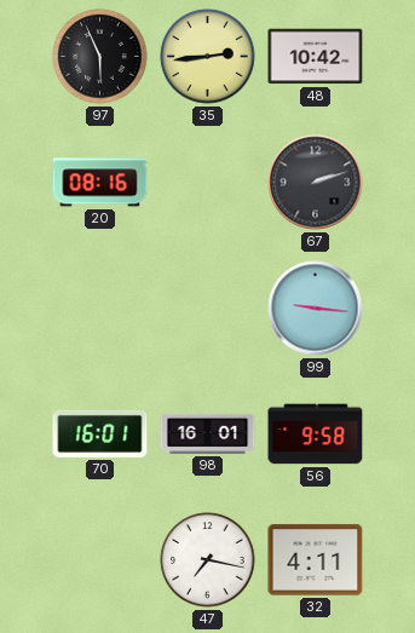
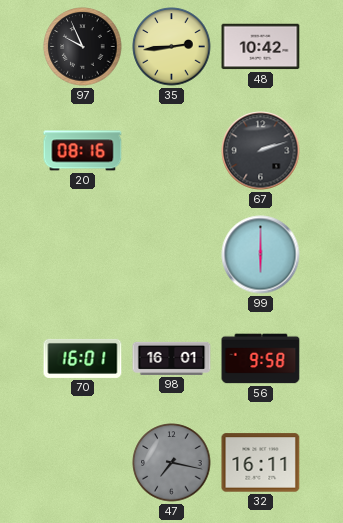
97: 5:56 -> 9:56
99: 9:16 -> 6:00
47 dial: white -> grey
32: 4:11 -> 16:11
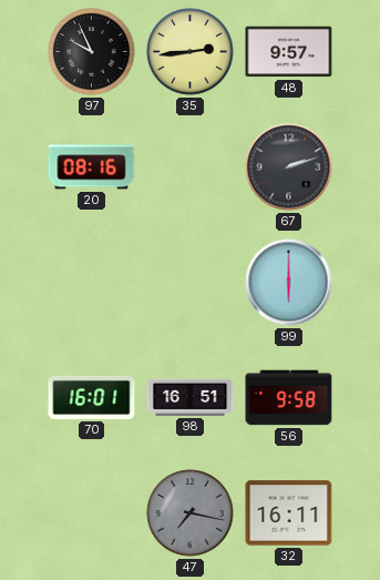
48: 10:42 -> 9:57
98: 16:01 -> 16:51
